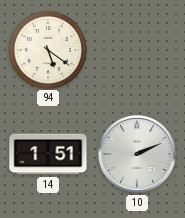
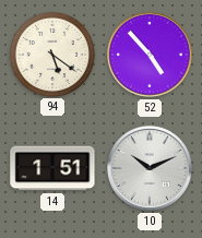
52: none -> 4:53
10: 2:11 -> 10:11
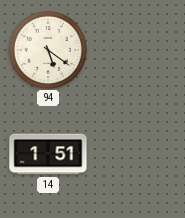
52: 4:53 -> none
10: 10:11 -> none
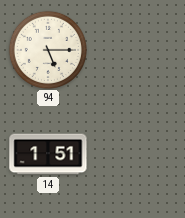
94: 5:21 -> 5:15
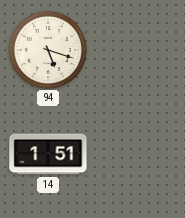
94: 5:15 -> 5:18
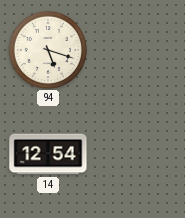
14: 1:51 -> 12:54
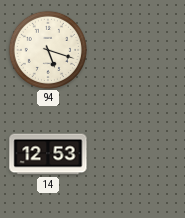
14: 12:54 -> 12:53
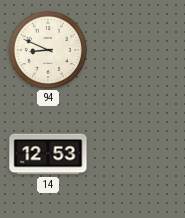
94: 5:18 -> 8:49
